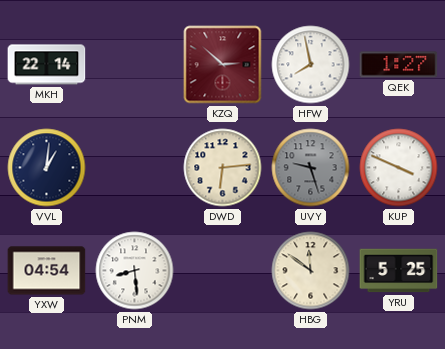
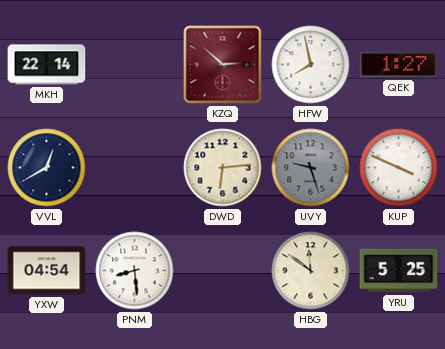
VVL: 1:01 -> 12:40
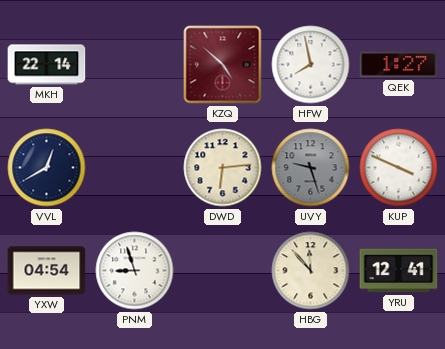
KZQ: 2:52 -> 4:52
PNM: 8:29 -> 8:57
HBG: 11:51 -> 11:53
YRU: 5:25 -> 12:41
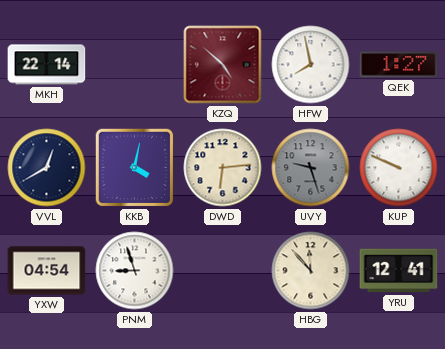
KKB: none -> 4:02
KUP: 3:49 -> 9:49
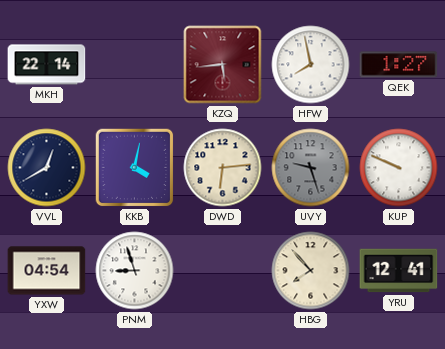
KZQ: 4:52 -> 5:44
HBG: 11:53 -> 7:53
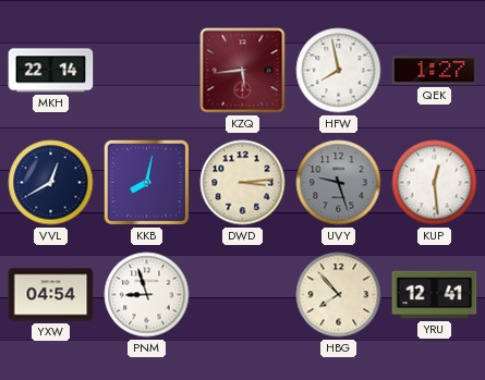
KKB: 4:02 -> 8:02
DWD: 6:14 -> 3:14
KUP: 9:49 -> 12:29
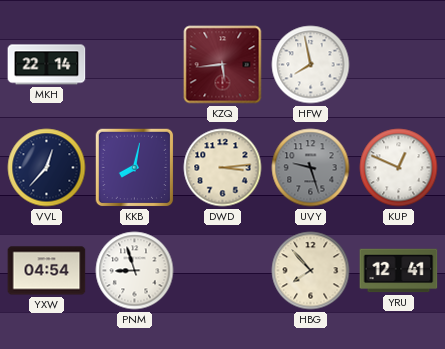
QEK: 1:27 -> none
VVL: 12:40 -> 12:37
KUP: 12:29 -> 12:49
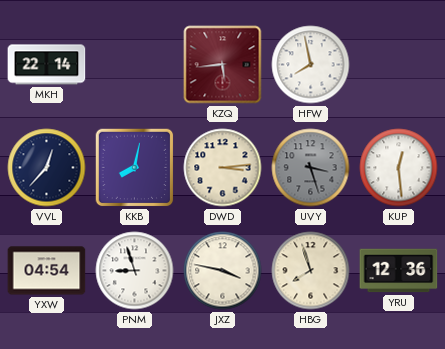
UVY: 9:27 -> 3:27
KUP: 12:49 -> 12:29
JXZ: none -> 3:47
HBG: 7:53 -> 7:57
YRU: 12:41 -> 12:36
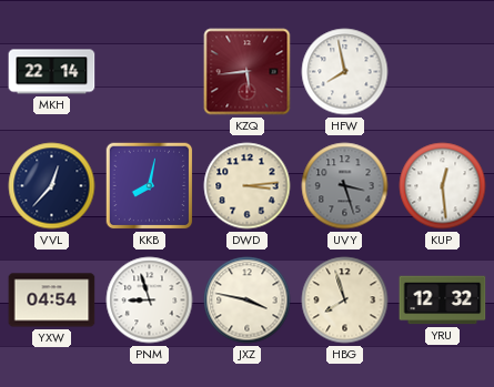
YRU: 12:36 -> 12:32
